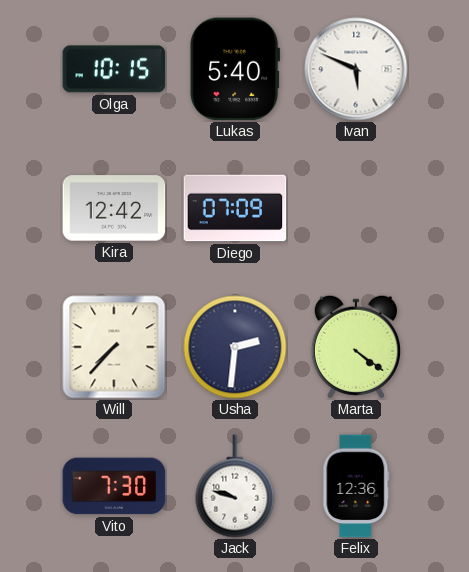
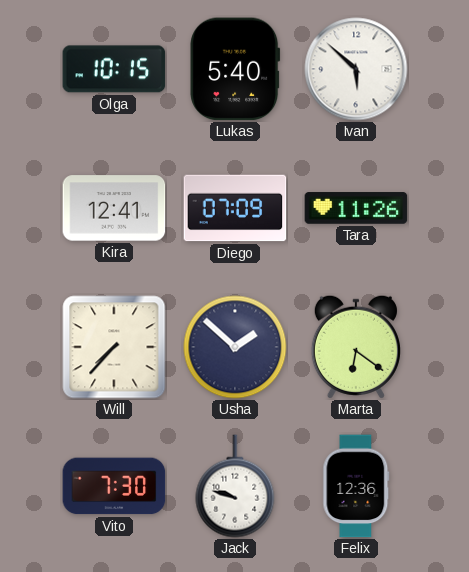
Ivan: 5:49 -> 5:52
Kira: 12:42 -> 12:41
Tara: none -> 11:26
Usha: 2:31 -> 1:52
Marta: 4:21 -> 6:21
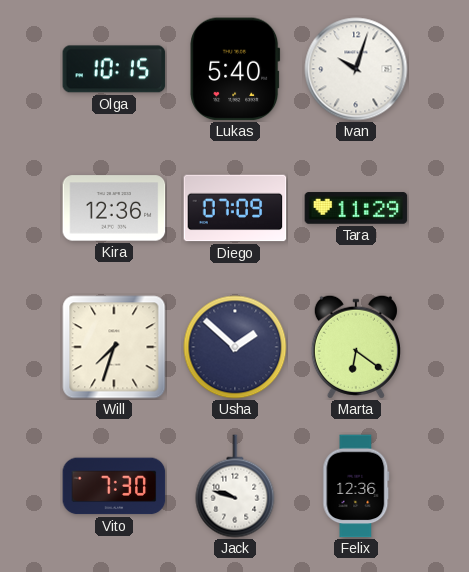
Ivan: 5:52 -> 10:03
Kira: 12:41 -> 12:36
Tara: 11:26 -> 11:29
Will: 7:37 -> 7:33
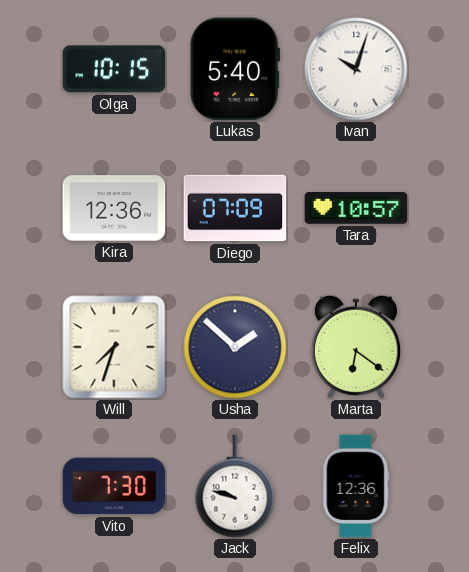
Tara: 11:29 -> 10:57
